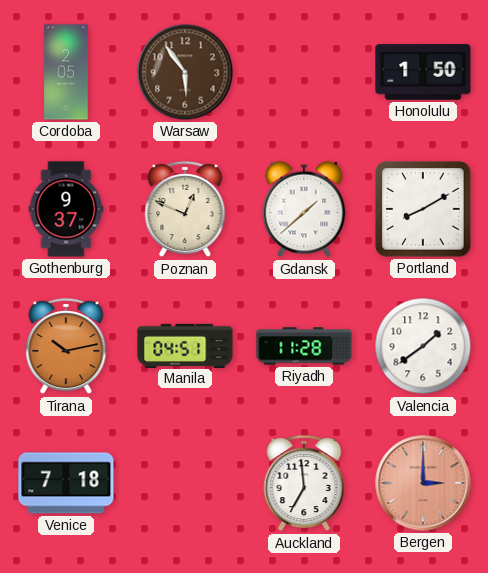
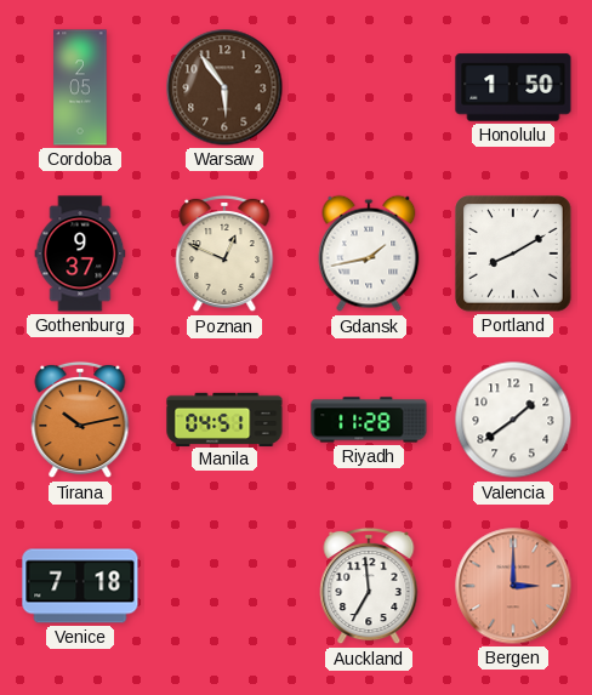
Gdansk: 1:38 -> 1:43
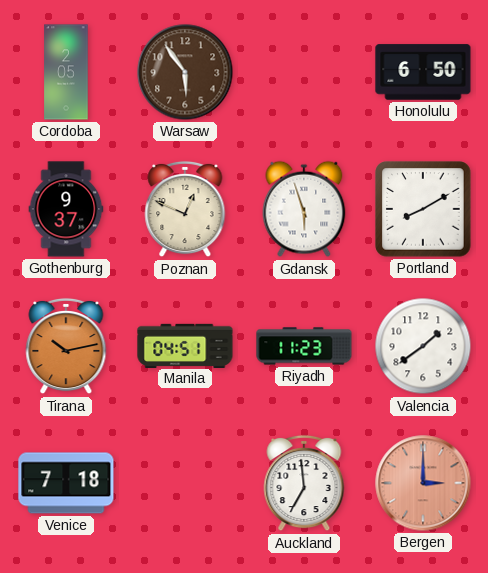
Honolulu: 1:50 -> 6:50
Gdansk: 1:43 -> 5:57
Riyadh: 11:28 -> 11:23
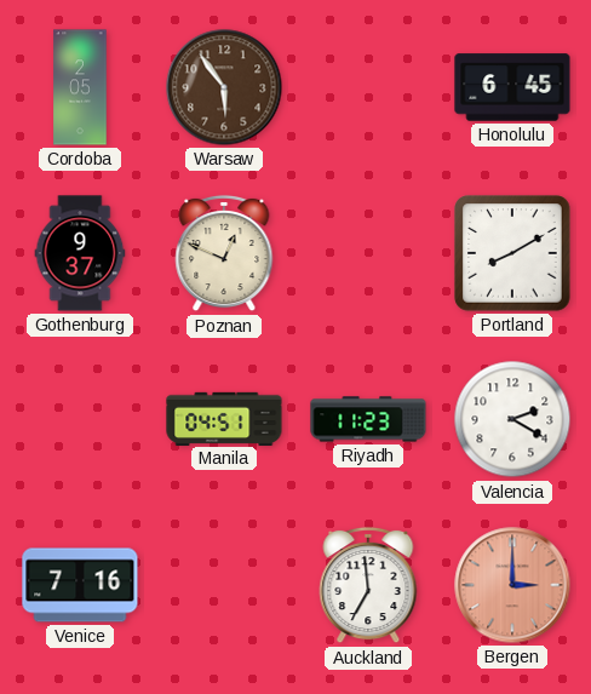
Honolulu: 6:50 -> 6:45
Gdansk: 5:57 -> none
Tirana: 10:13 -> none
Valencia: 1:39 -> 2:20
Venice: 7:18 -> 7:16
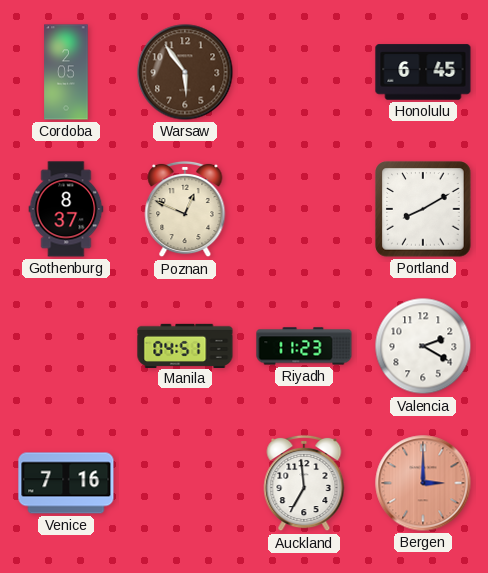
Gothenburg: 9:37 -> 8:37
